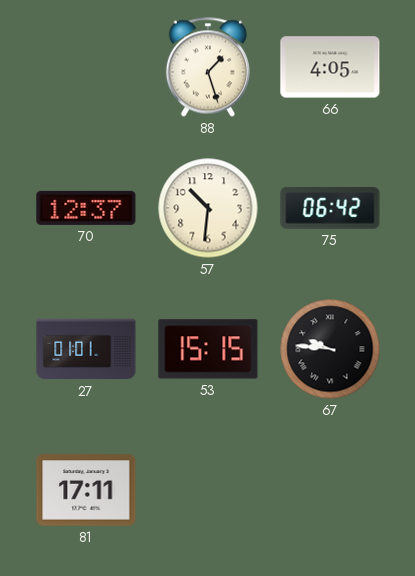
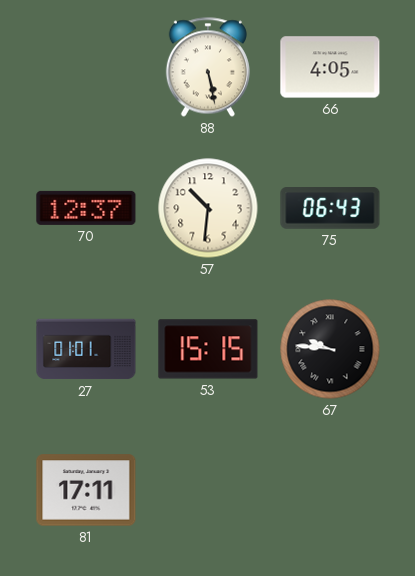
88: 1:27 -> 5:28
75: 06:42 -> 06:43
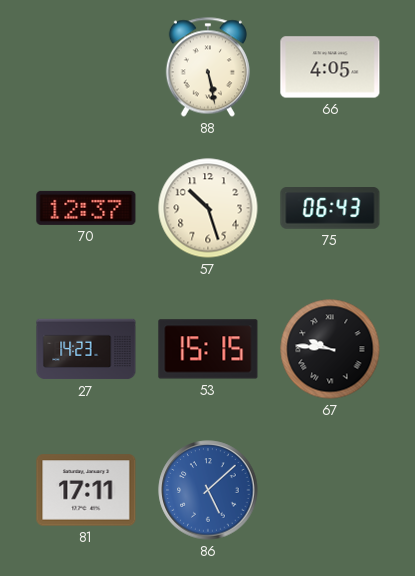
57: 10:31 -> 10:27
27: 01:01 -> 14:23
86: none -> 5:08
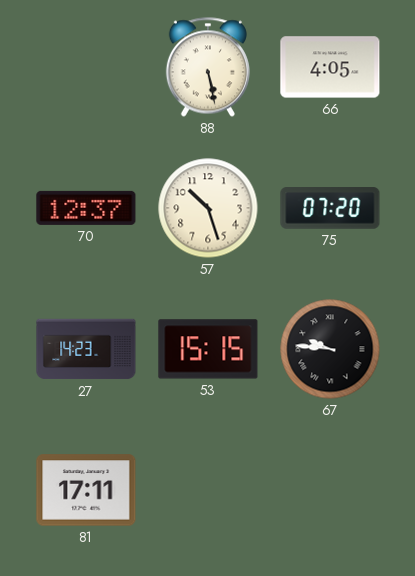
75: 06:43 -> 07:20
86: 5:08 -> none
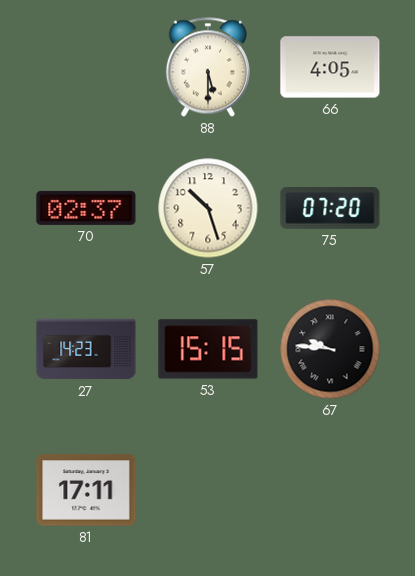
88: 5:28 -> 5:30
70: 12:37 -> 02:37
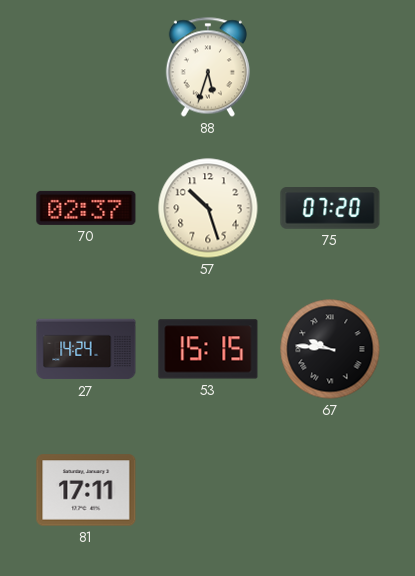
88: 5:30 -> 5:33
66: 4:05 -> none
27: 14:23 -> 14:24
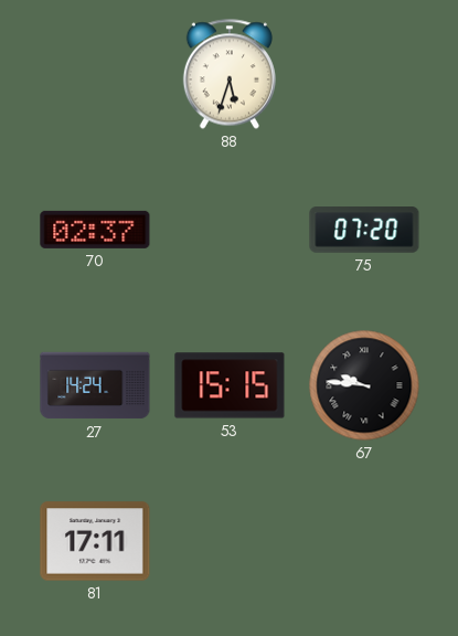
57: 10:27 -> none
